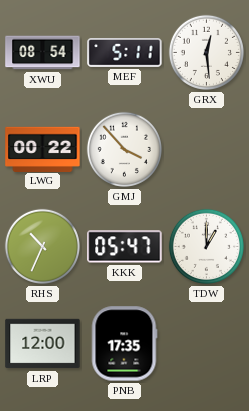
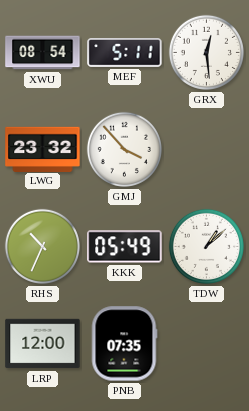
LWG: 00:22 -> 23:32
KKK: 05:47 -> 05:49
TDW: 1:00 -> 1:08
PNB: 17:35 -> 07:35
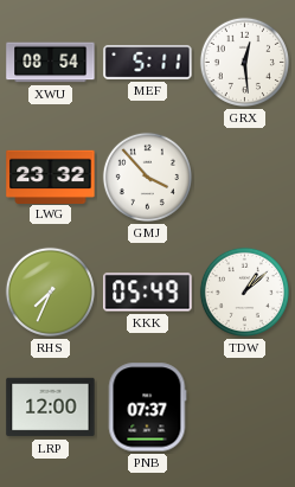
RHS: 10:34 -> 7:34
PNB: 07:35 -> 07:37
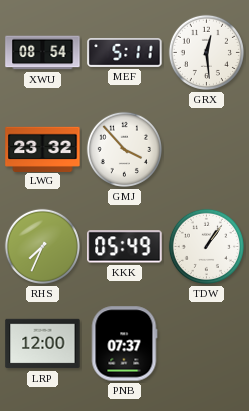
TDW: 1:08 -> 1:06
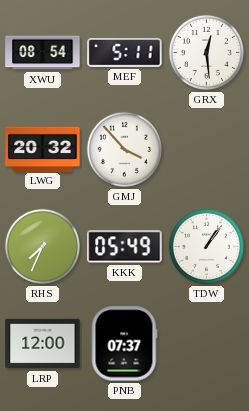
LWG: 23:32 -> 20:32
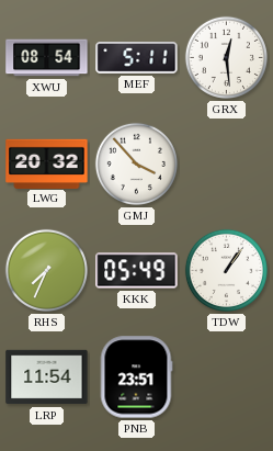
LRP: 12:00 -> 11:54
PNB: 07:37 -> 23:51
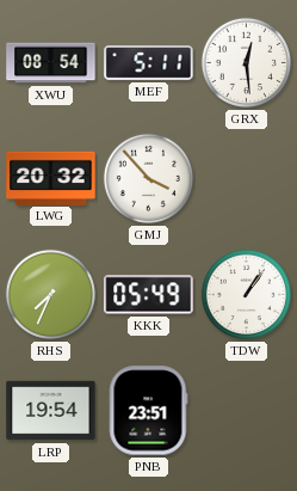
LRP: 11:54 -> 19:54
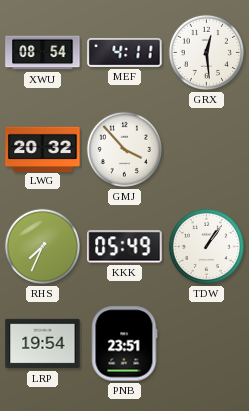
MEF: 5:11 -> 4:11
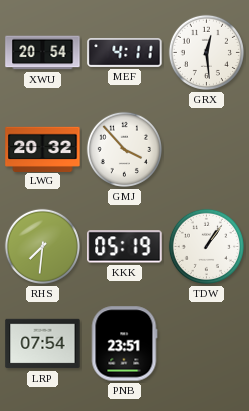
XWU: 08:54 -> 20:54
RHS: 7:34 -> 7:31
KKK: 05:49 -> 05:19
LRP: 19:54 -> 07:54
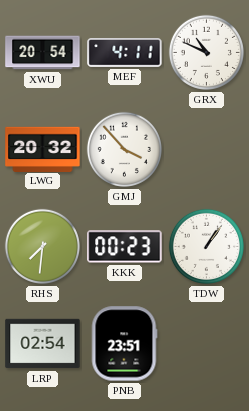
GRX: 12:29 -> 10:49
KKK: 05:19 -> 00:23
LRP: 07:54 -> 02:54
